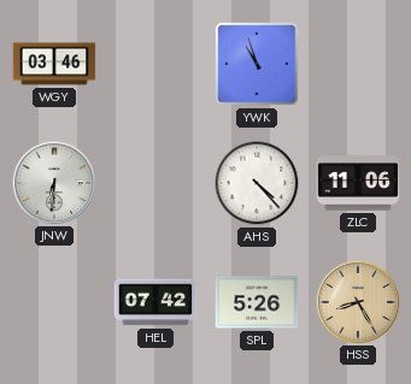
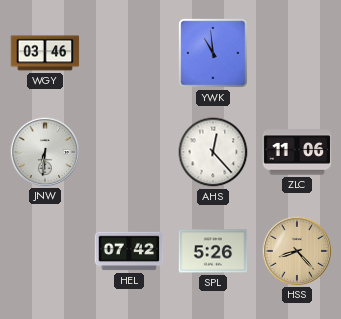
YWK: 10:57 -> 10:59
AHS: 4:23 -> 12:23
HSS: 8:25 -> 8:23
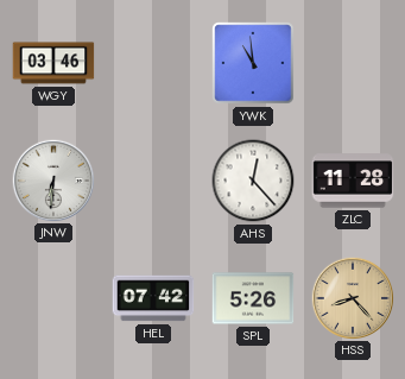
ZLC: 11:06 -> 11:28
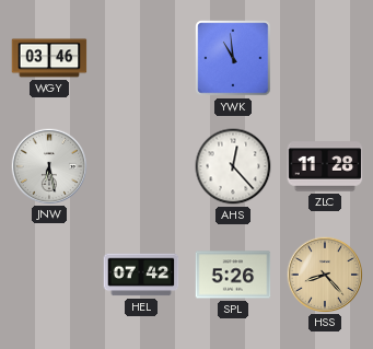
JNW: 6:31 -> 6:28
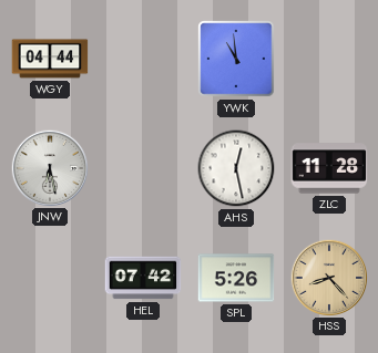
WGY: 03:46 -> 04:44
AHS: 12:23 -> 12:28
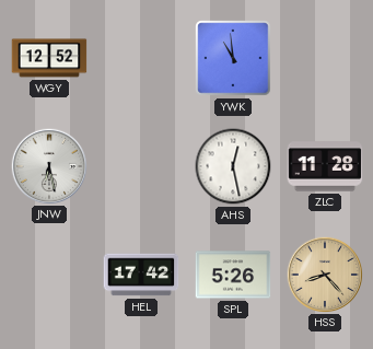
WGY: 04:44 -> 12:52
HEL: 07:42 -> 17:42
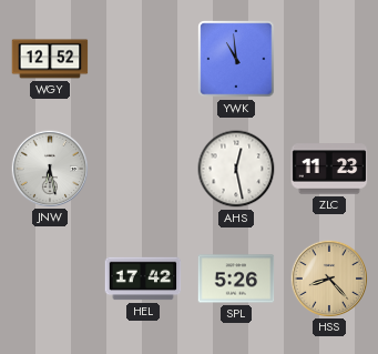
ZLC: 11:28 -> 11:23
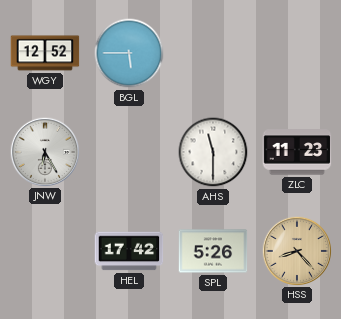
BGL: none -> 5:45
YWK: 10:59 -> none
JNW: 6:28 -> 6:25
AHS: 12:28 -> 11:30
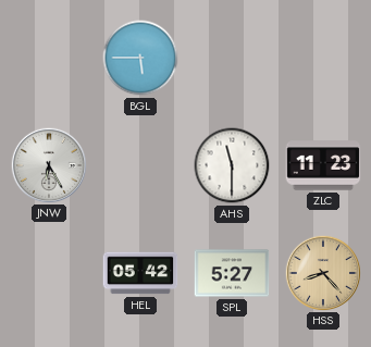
WGY: 12:52 -> none
HEL: 17:42 -> 05:42
SPL: 5:26 -> 5:27
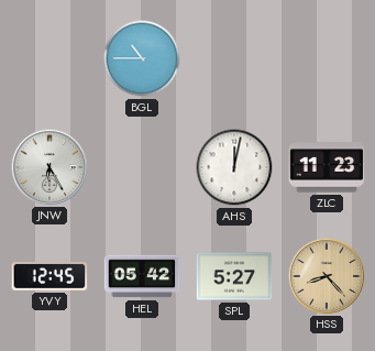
BGL: 5:45 -> 10:45
AHS: 11:30 -> 12:02
YVY: none -> 12:45
